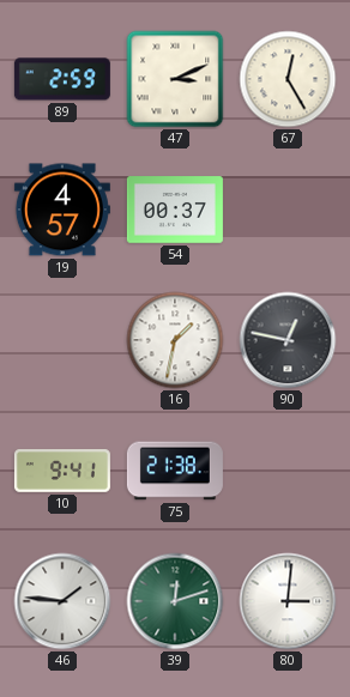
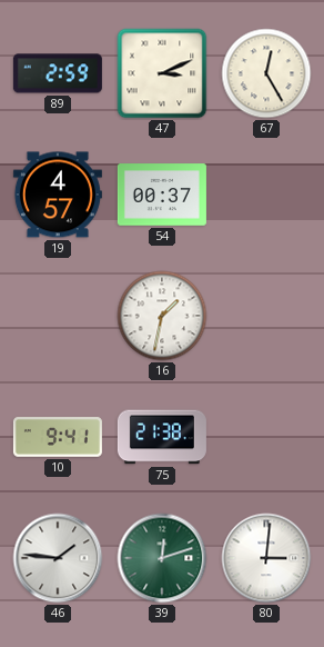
90: 12:47 -> none
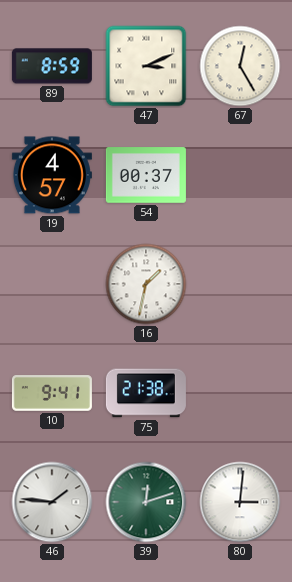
89: 2:59 -> 8:59
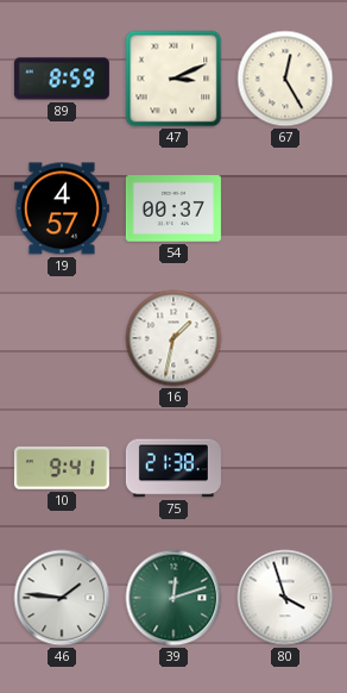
80: 3:01 -> 3:57
